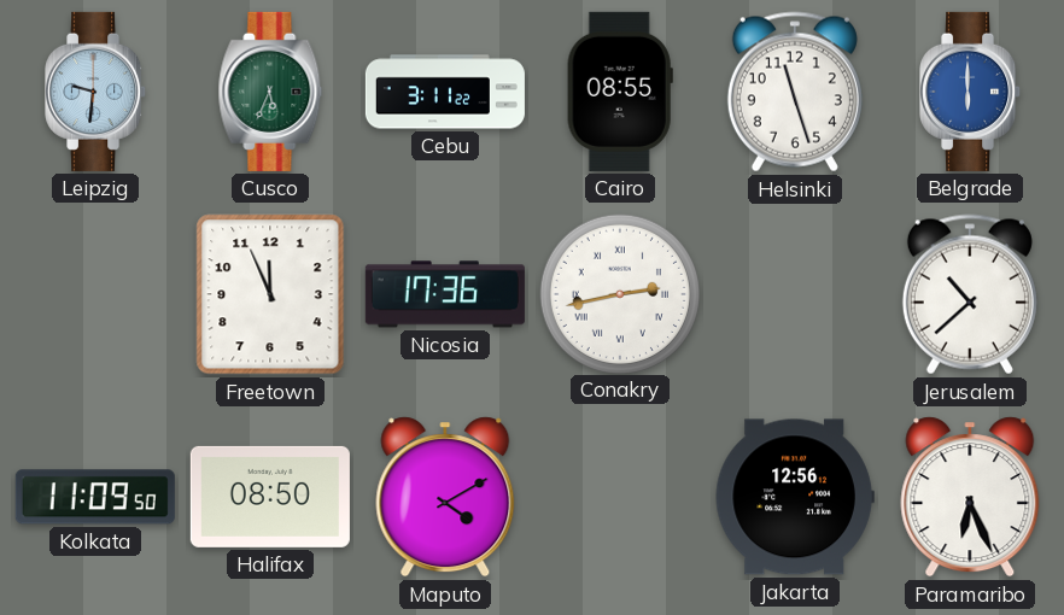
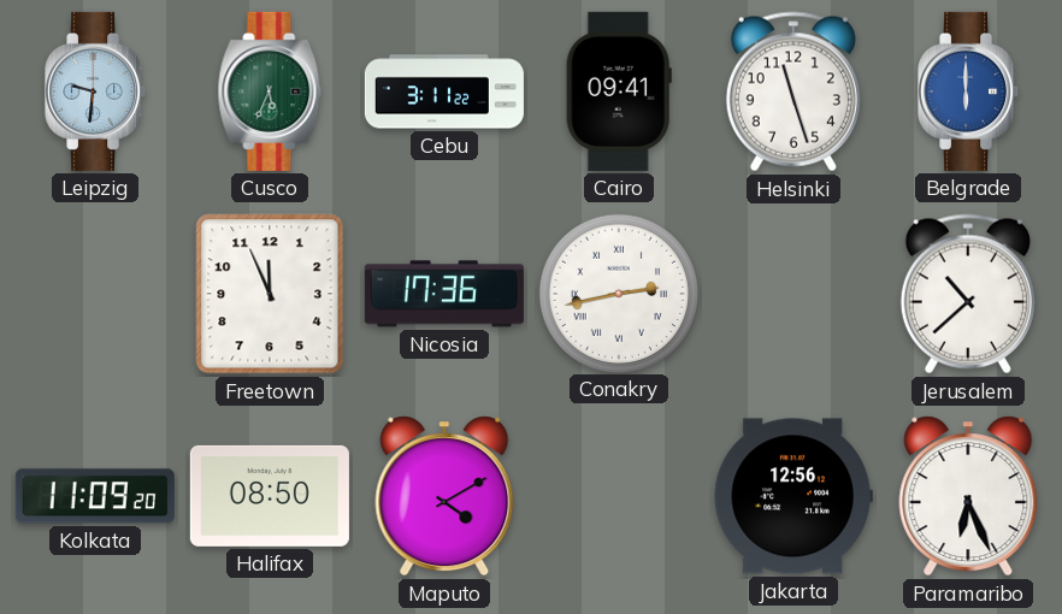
Cairo: 08:55 -> 09:41
Kolkata: 11:09:50 -> 11:09:20
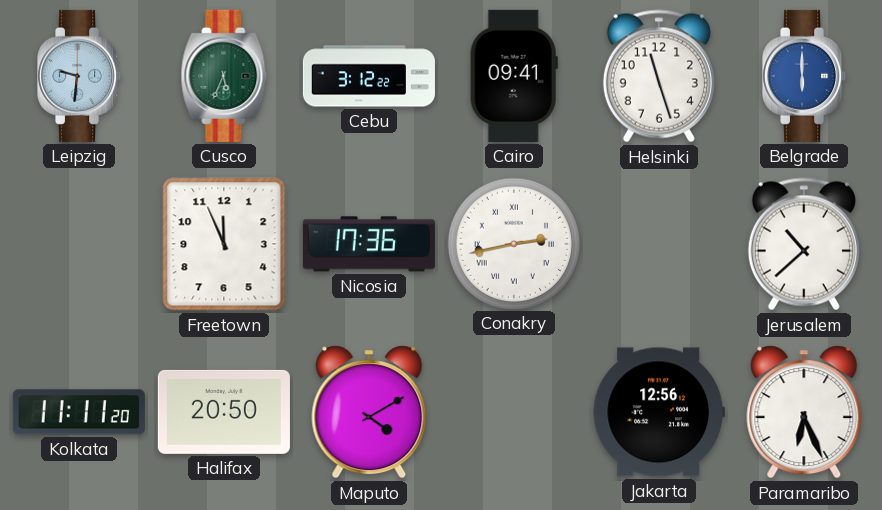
Cebu: 3:11 -> 3:12
Kolkata: 11:09 -> 11:11
Halifax: 08:50 -> 20:50
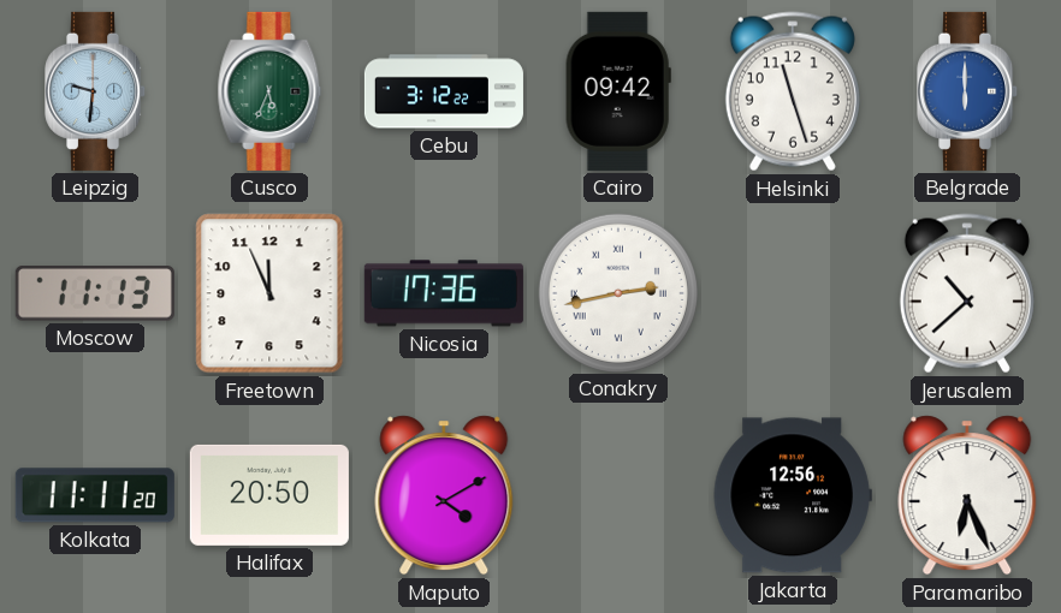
Cairo: 09:41 -> 09:42
Moscow: none -> 11:13
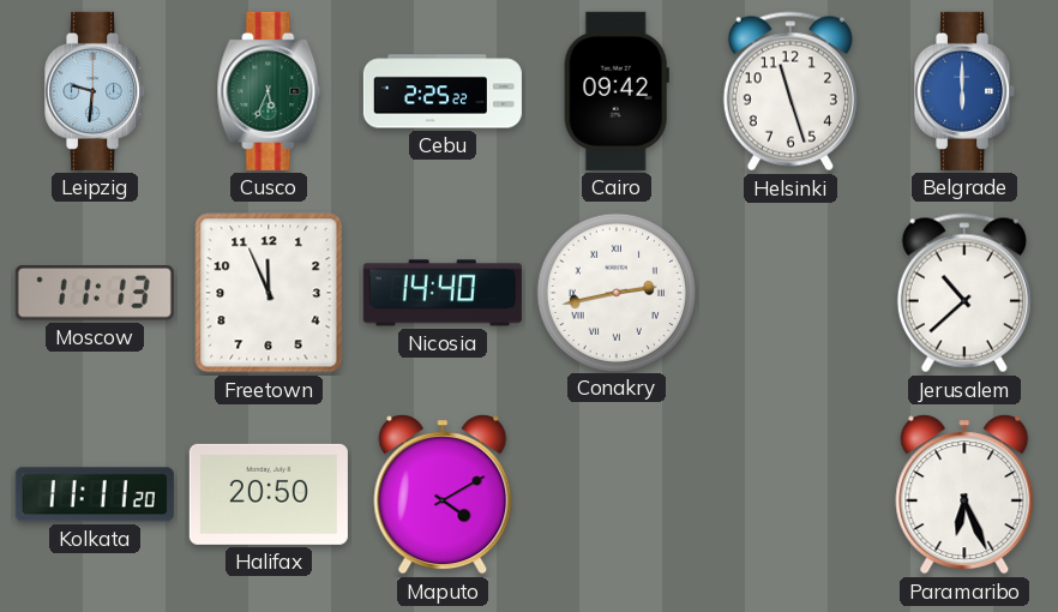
Cebu: 3:12 -> 2:25
Nicosia: 17:36 -> 14:40
Jakarta: 12:56 -> none
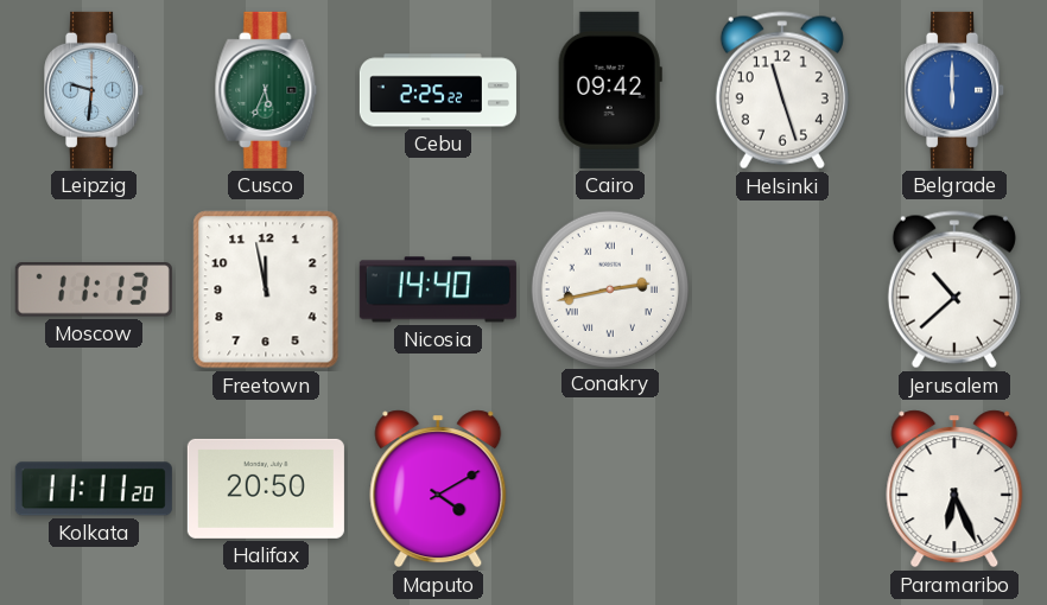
Freetown: 11:56 -> 11:58
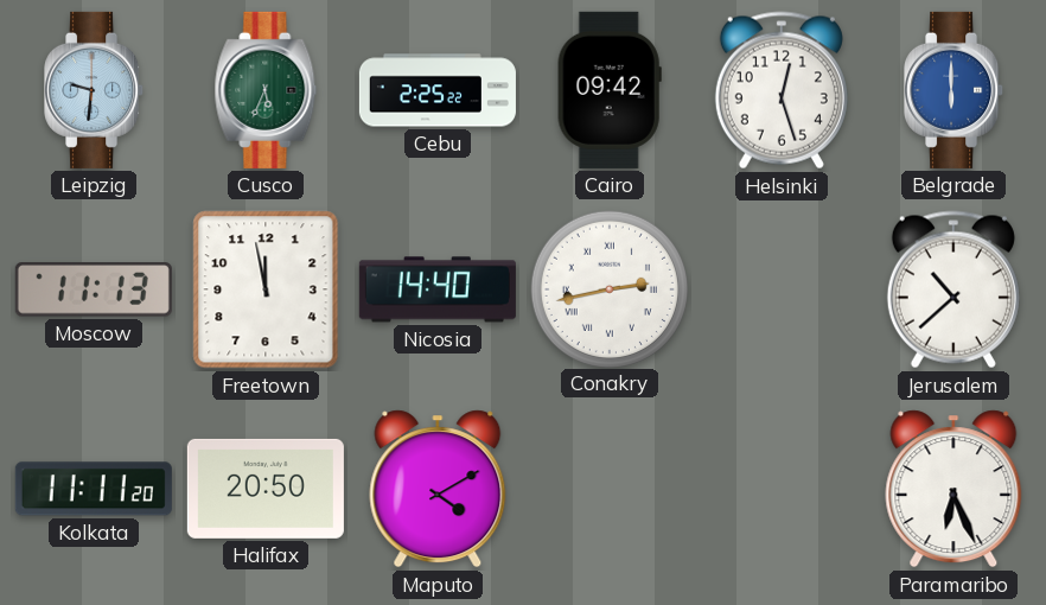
Helsinki: 11:27 -> 12:27
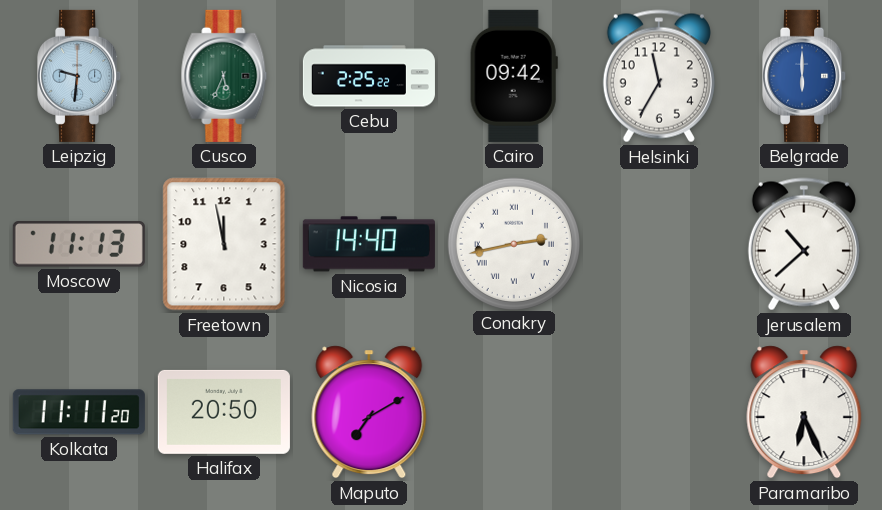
Helsinki: 12:27 -> 11:35
Maputo: 4:10 -> 7:10
